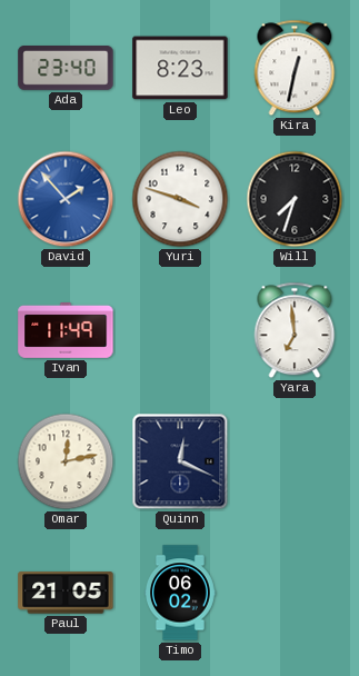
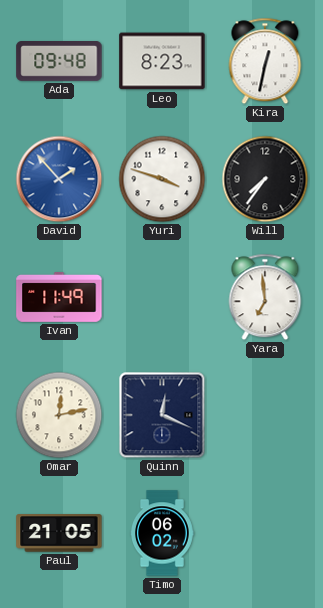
Ada: 23:40 -> 09:48
Will: 7:33 -> 7:36
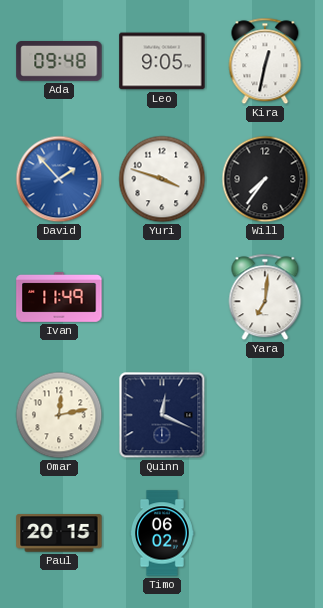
Leo: 8:23 -> 9:05
Yara: 6:59 -> 7:01
Paul: 21:05 -> 20:15
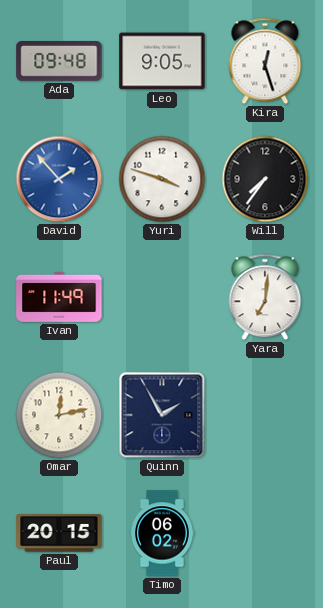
Kira: 12:32 -> 12:27
Quinn: 12:19 -> 1:55
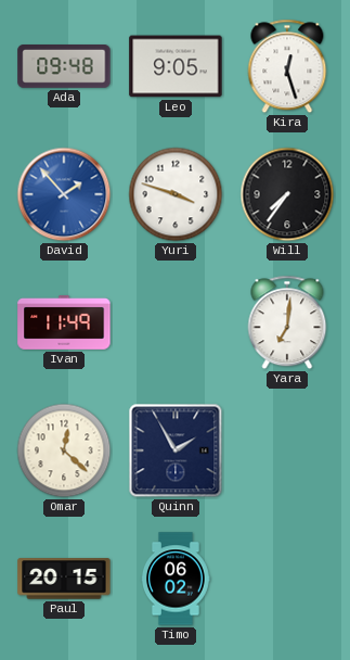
Omar: 12:13 -> 12:22
